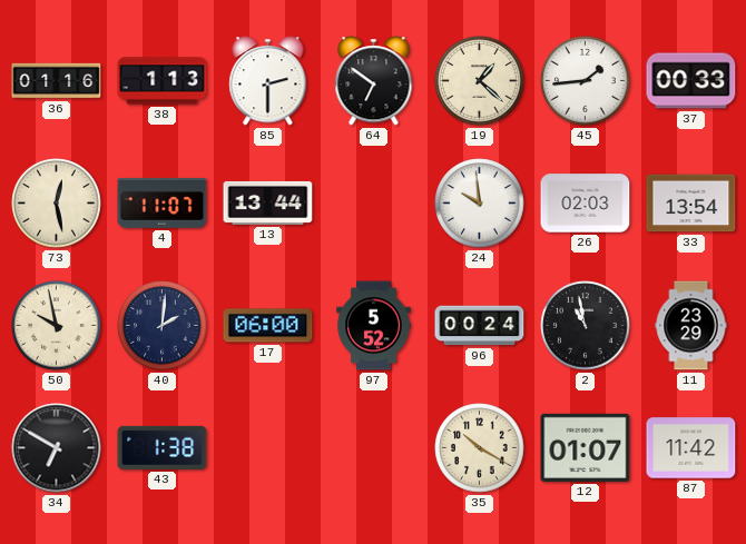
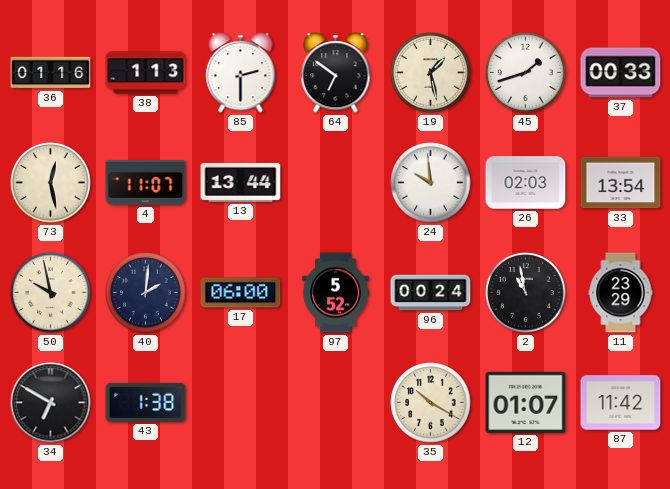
19: 1:22 -> 1:28
45: 1:44 -> 1:42
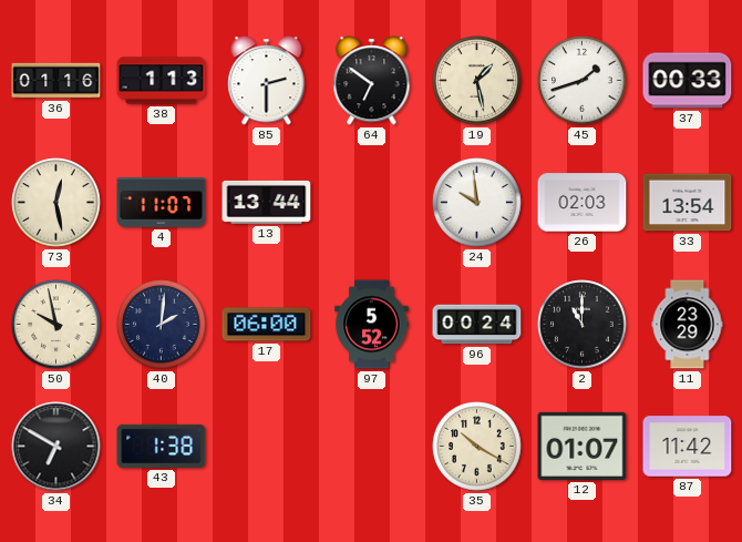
2: 10:58 -> 11:00
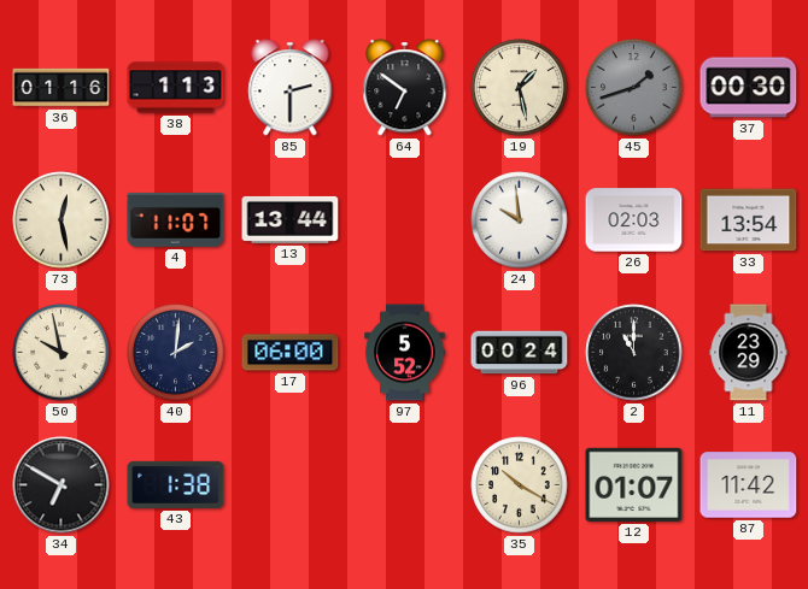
45 dial: white -> grey
37: 00:33 -> 00:30
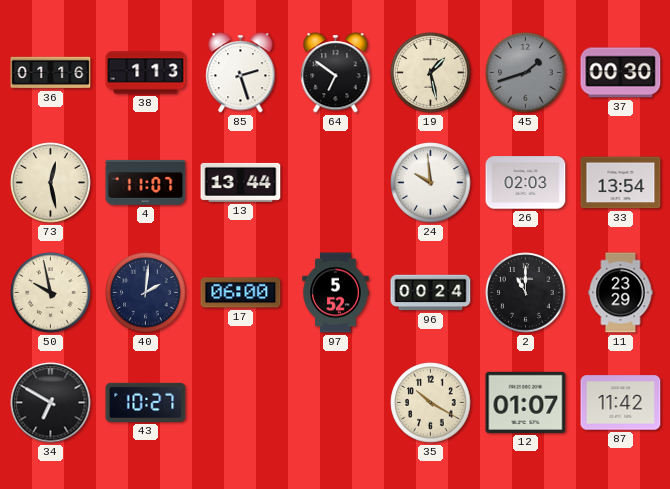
85: 2:30 -> 2:27
43: 1:38 -> 10:27
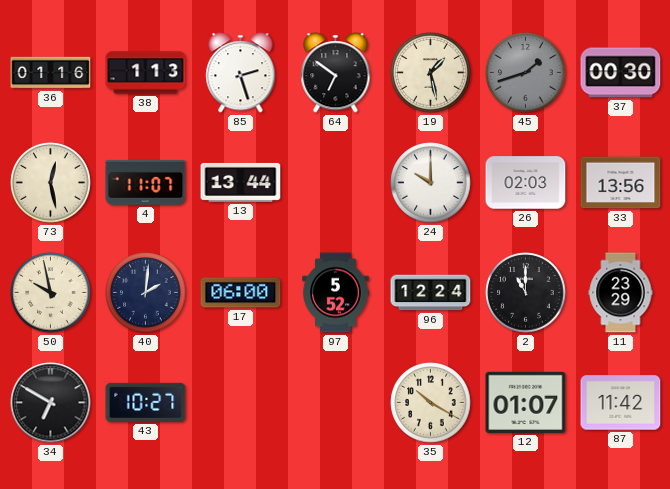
24: 9:59 -> 10:00
33: 13:54 -> 13:56
96: 00:24 -> 12:24
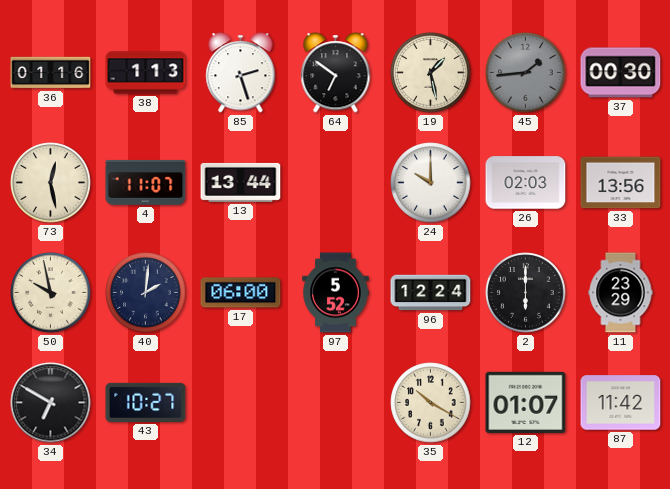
45: 1:42 -> 1:44
2: 11:00 -> 6:00
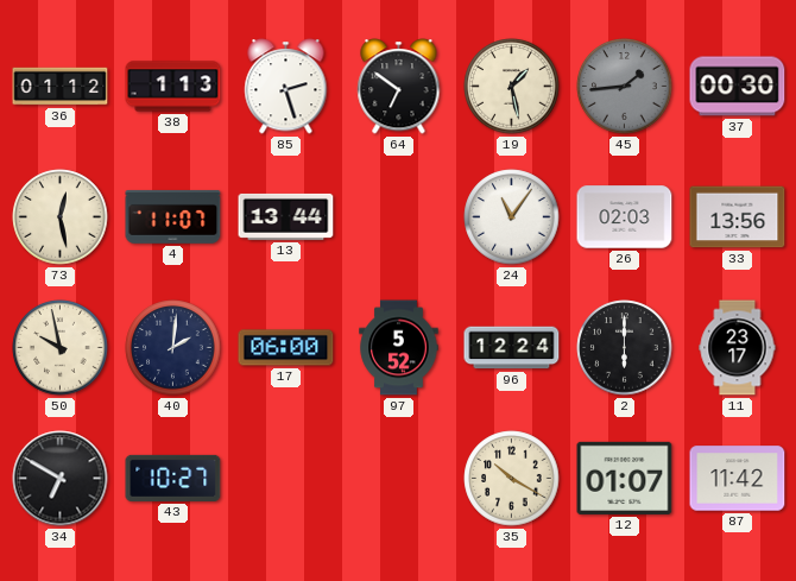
36: 01:16 -> 01:12
24: 10:00 -> 11:06
11: 23:29 -> 23:17
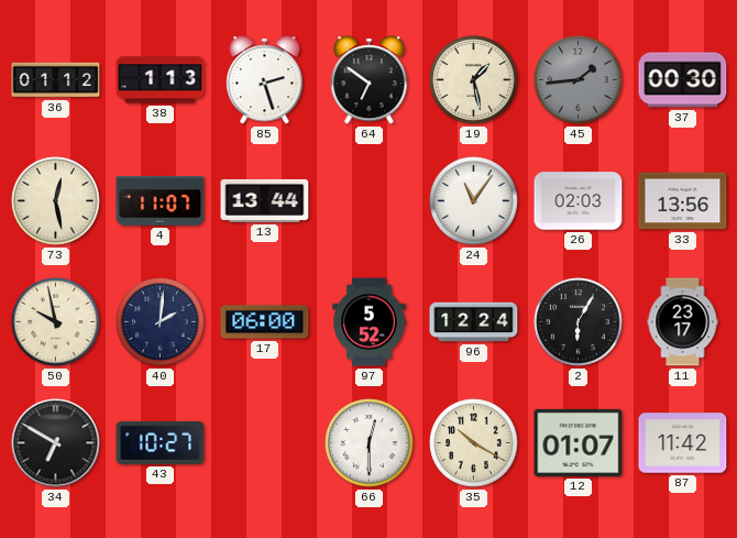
2: 6:00 -> 6:05
66: none -> 12:30
